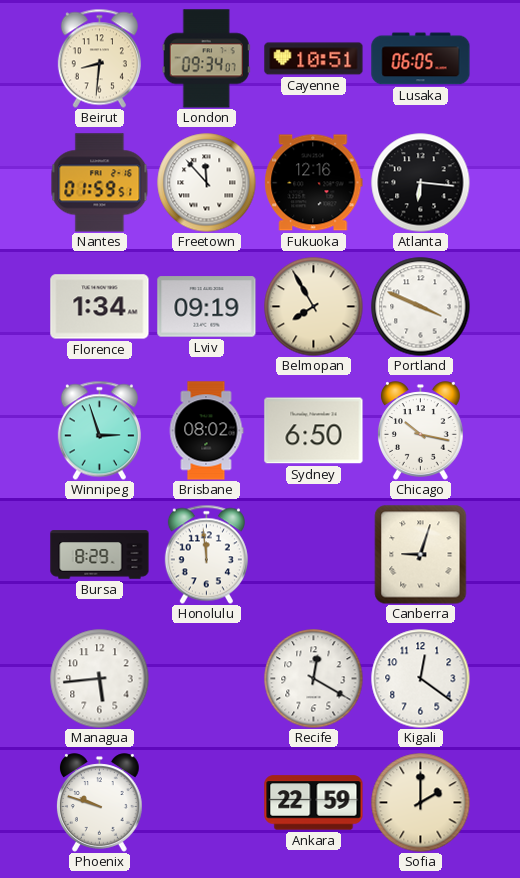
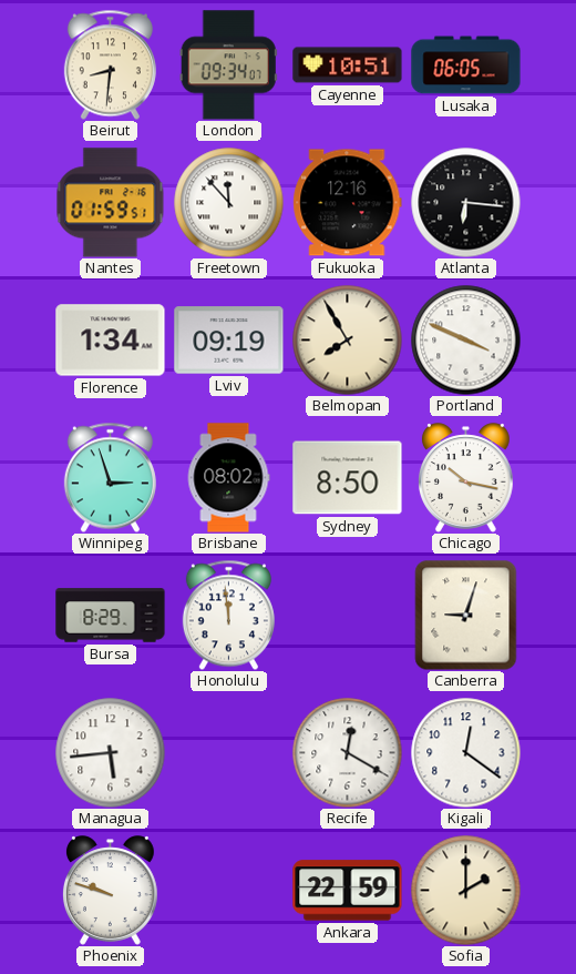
Sydney: 6:50 -> 8:50
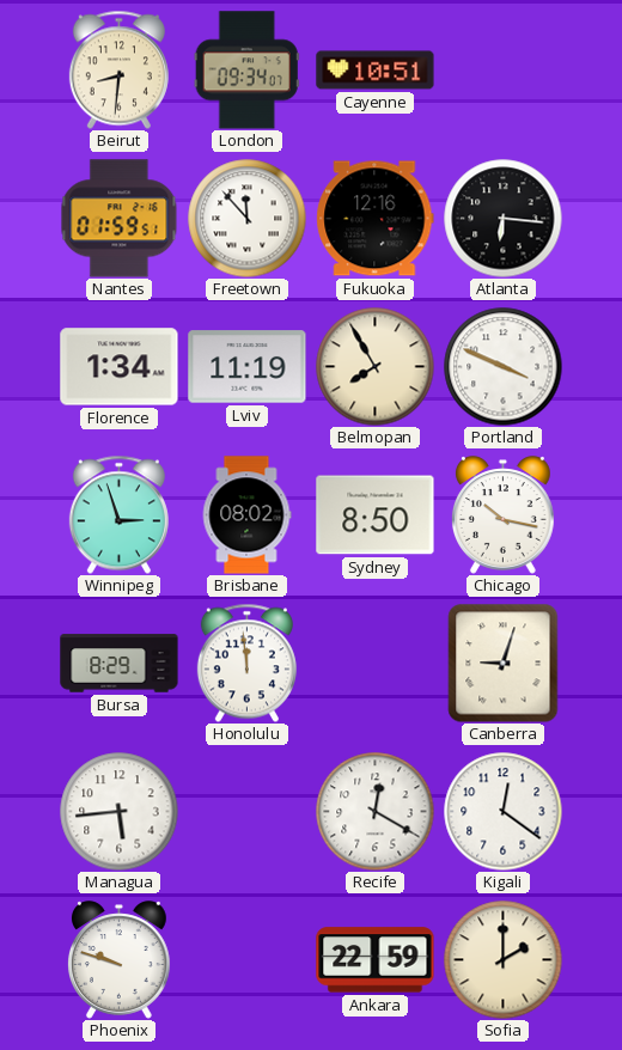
Lusaka: 06:05 -> none
Lviv: 09:19 -> 11:19
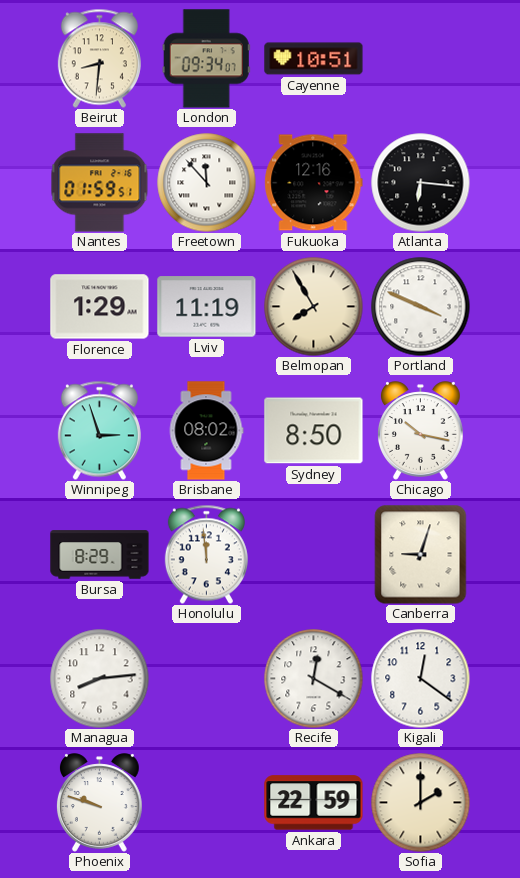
Florence: 1:34 -> 1:29
Managua: 5:44 -> 8:14
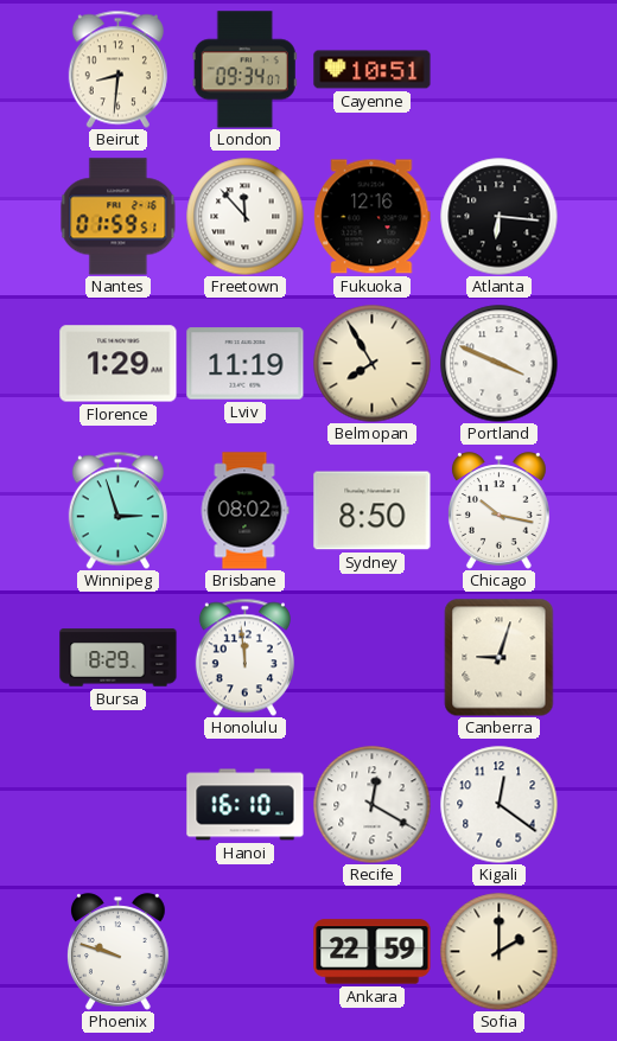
Managua: 8:14 -> none
Hanoi: none -> 16:10
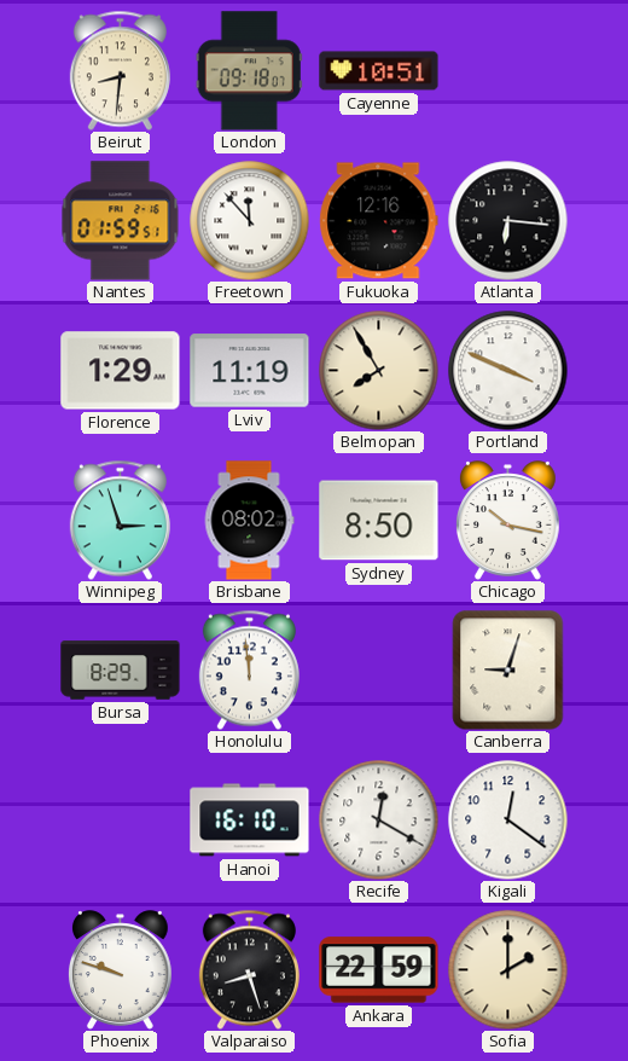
London: 09:34 -> 09:18
Valparaiso: none -> 8:27
